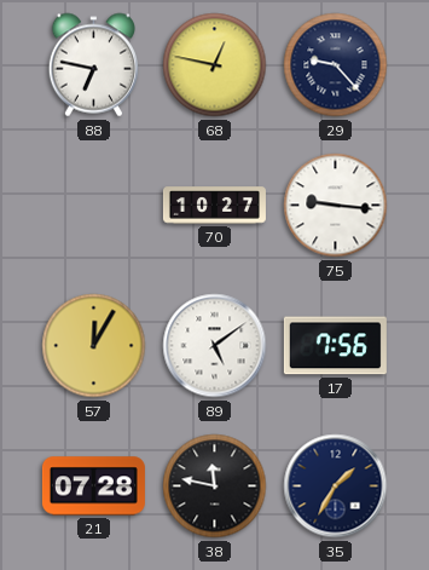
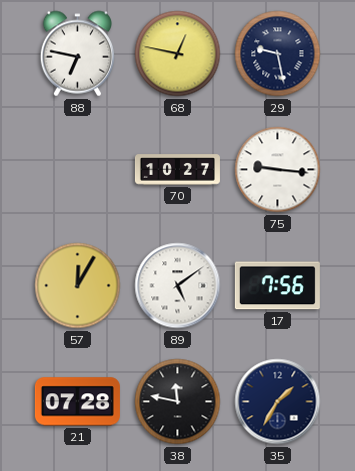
29: 9:23 -> 9:28
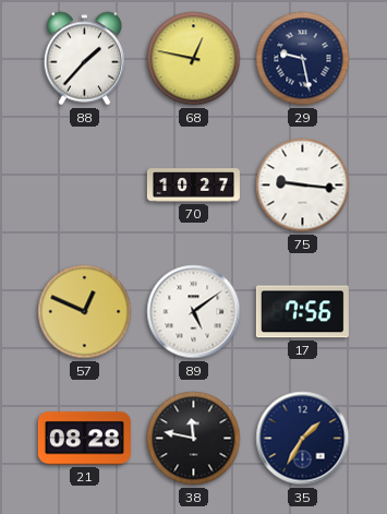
88: 6:47 -> 1:37
57: 12:05 -> 12:49
21: 07:28 -> 08:28
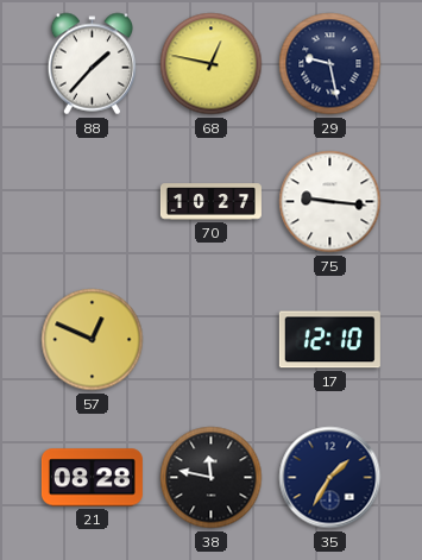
89: 5:09 -> none
17: 7:56 -> 12:10
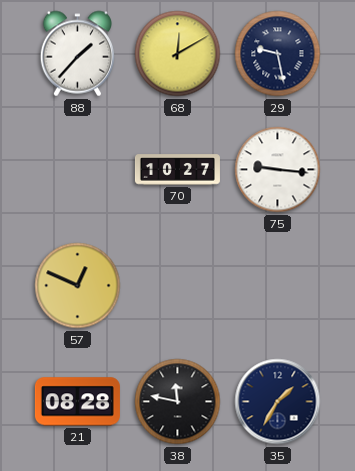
68: 12:47 -> 12:10
17: 12:10 -> none
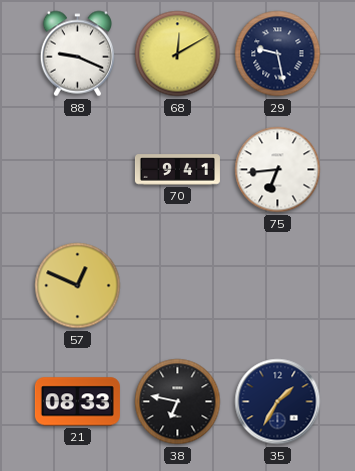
88: 1:37 -> 9:19
70: 10:27 -> 9:41
75: 9:16 -> 6:44
21: 08:28 -> 08:33
38: 11:47 -> 6:47
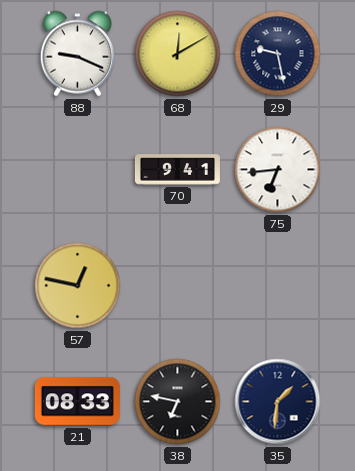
57: 12:49 -> 12:47
35: 1:35 -> 1:31
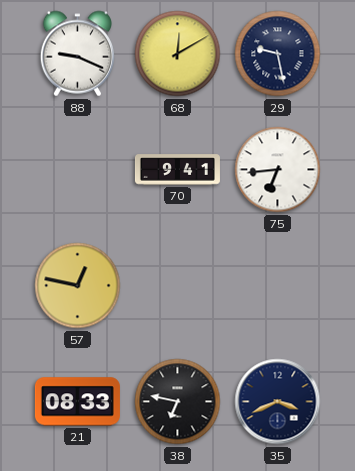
35: 1:31 -> 3:41
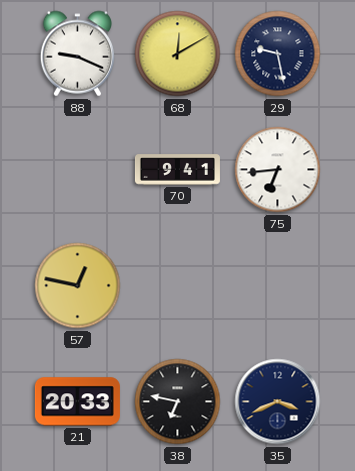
21: 08:33 -> 20:33
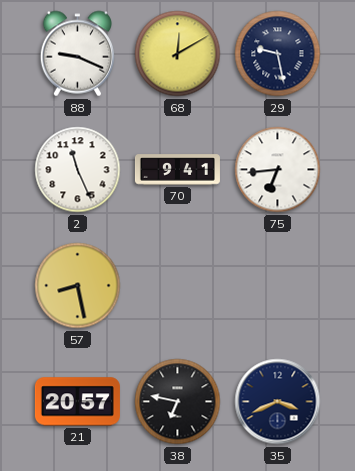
2: none -> 11:26
57: 12:47 -> 8:28
21: 20:33 -> 20:57
